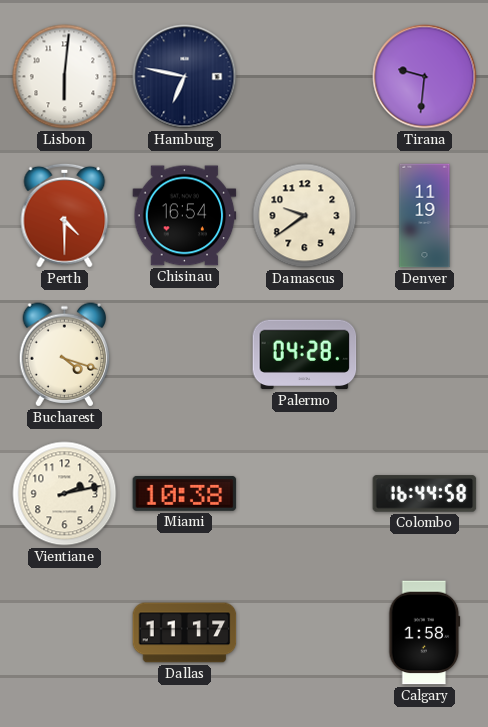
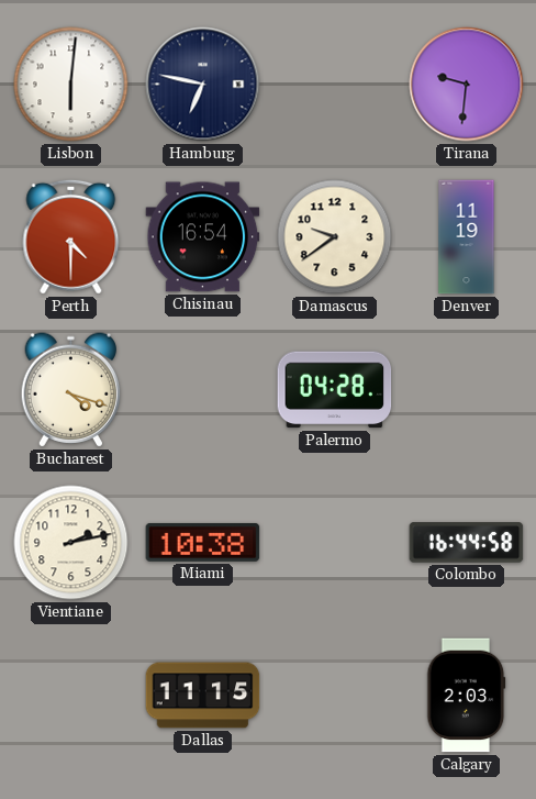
Dallas: 11:17 -> 11:15
Calgary: 1:58 -> 2:03
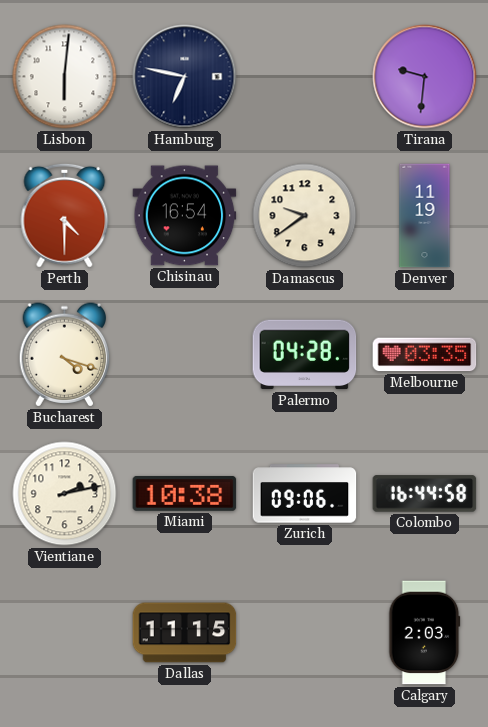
Melbourne: none -> 03:35
Zurich: none -> 09:06
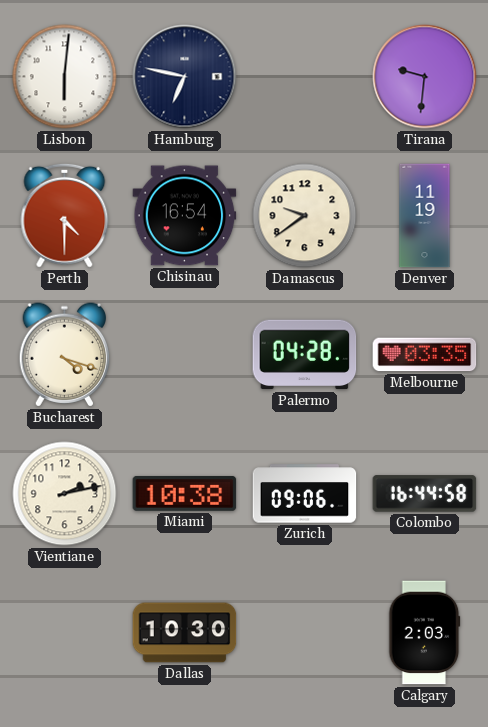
Dallas: 11:15 -> 10:30
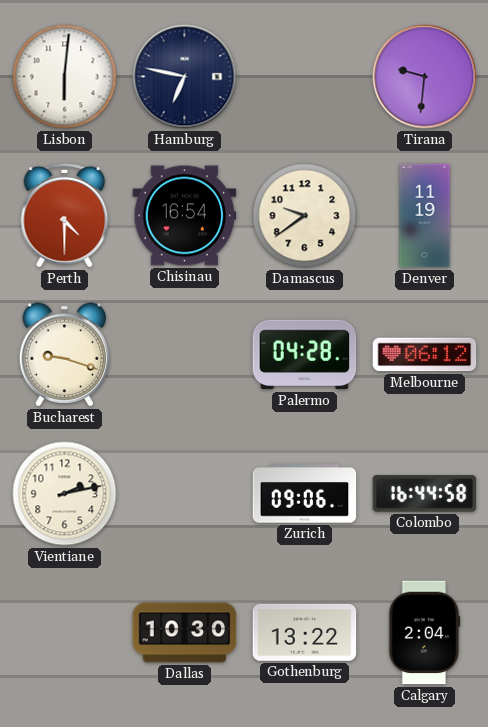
Bucharest: 4:18 -> 9:18
Melbourne: 03:35 -> 06:12
Miami: 10:38 -> none
Gothenburg: none -> 13:22
Calgary: 2:03 -> 2:04
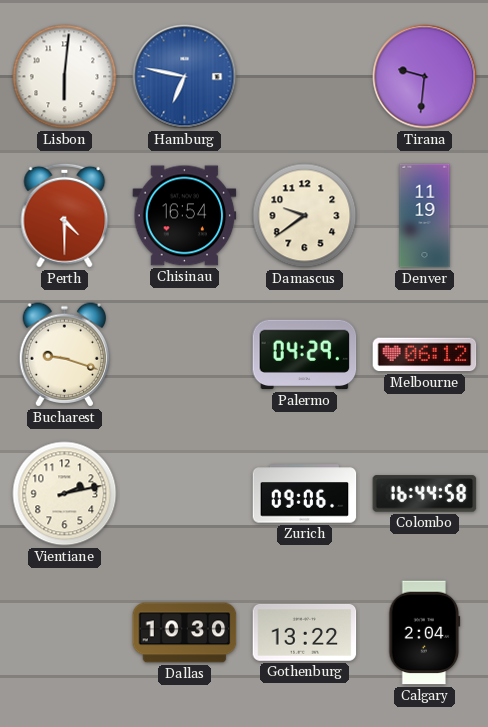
Hamburg dial: navy -> blue
Palermo: 04:28 -> 04:29
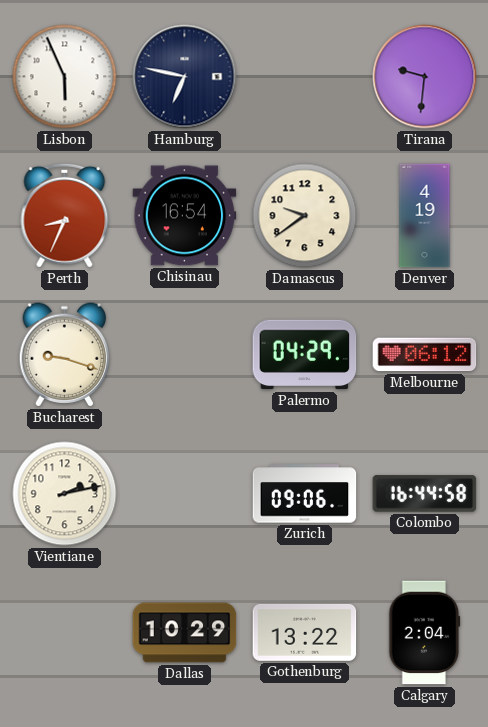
Lisbon: 6:01 -> 5:56
Hamburg dial: blue -> navy
Perth: 4:30 -> 8:34
Denver: 11:19 -> 4:19
Dallas: 10:30 -> 10:29
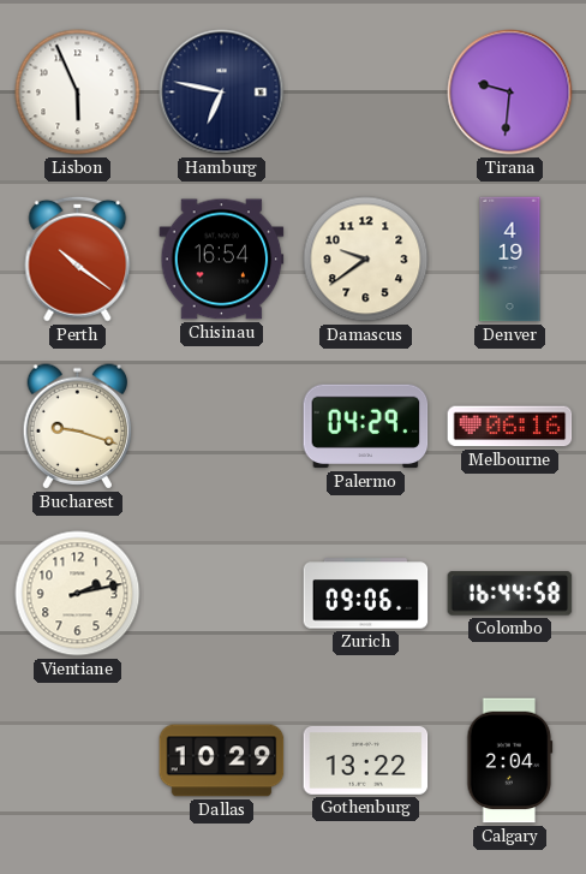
Perth: 8:34 -> 10:21
Melbourne: 06:12 -> 06:16
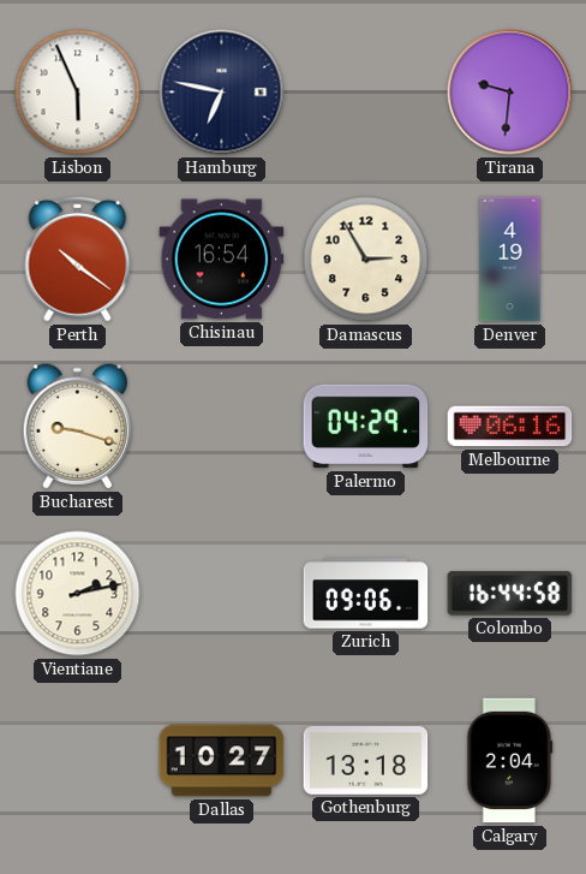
Damascus: 9:39 -> 2:55
Dallas: 10:29 -> 10:27
Gothenburg: 13:22 -> 13:18
